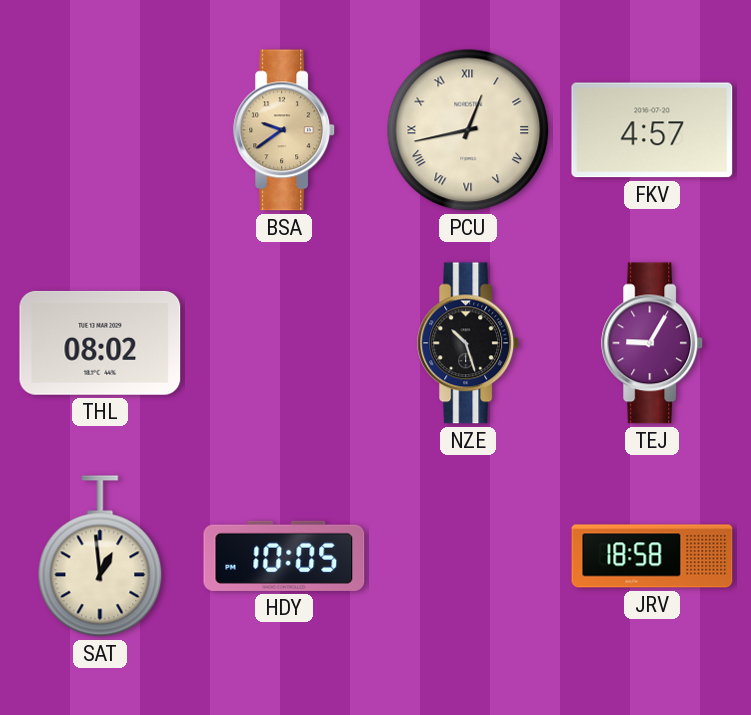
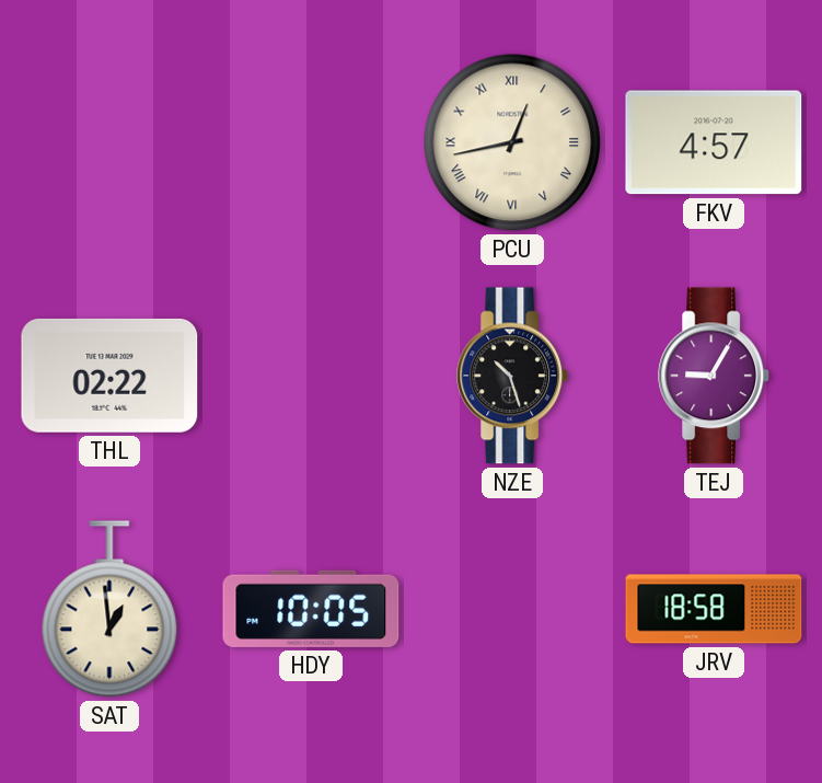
BSA: 9:39 -> none
THL: 08:02 -> 02:22
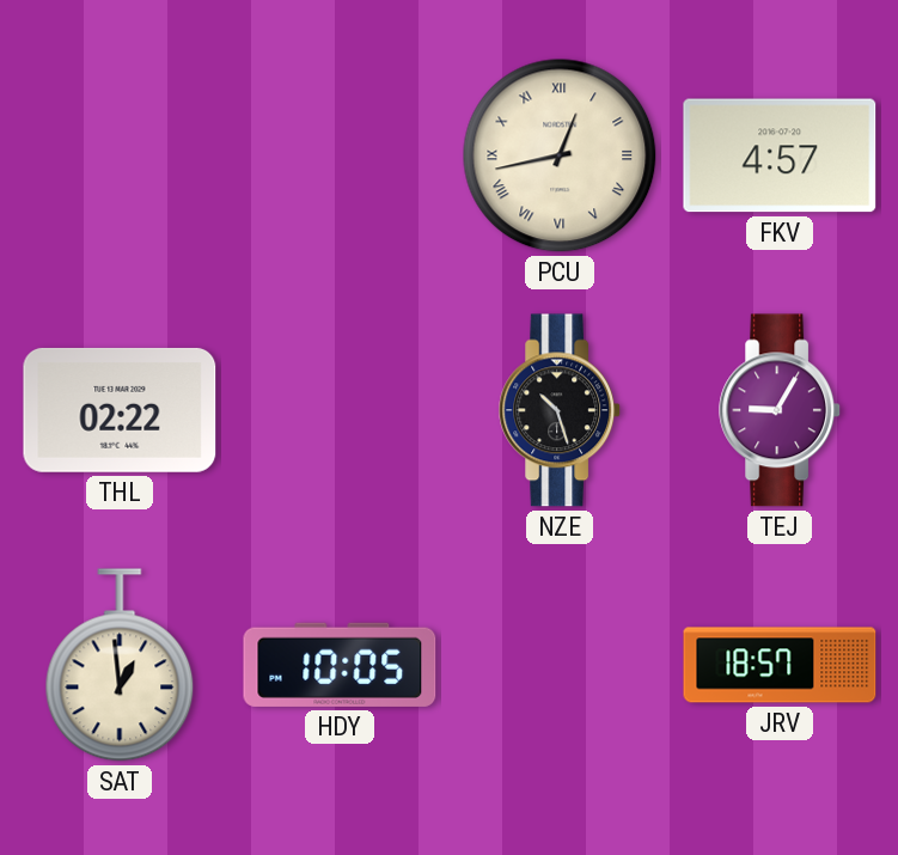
JRV: 18:58 -> 18:57
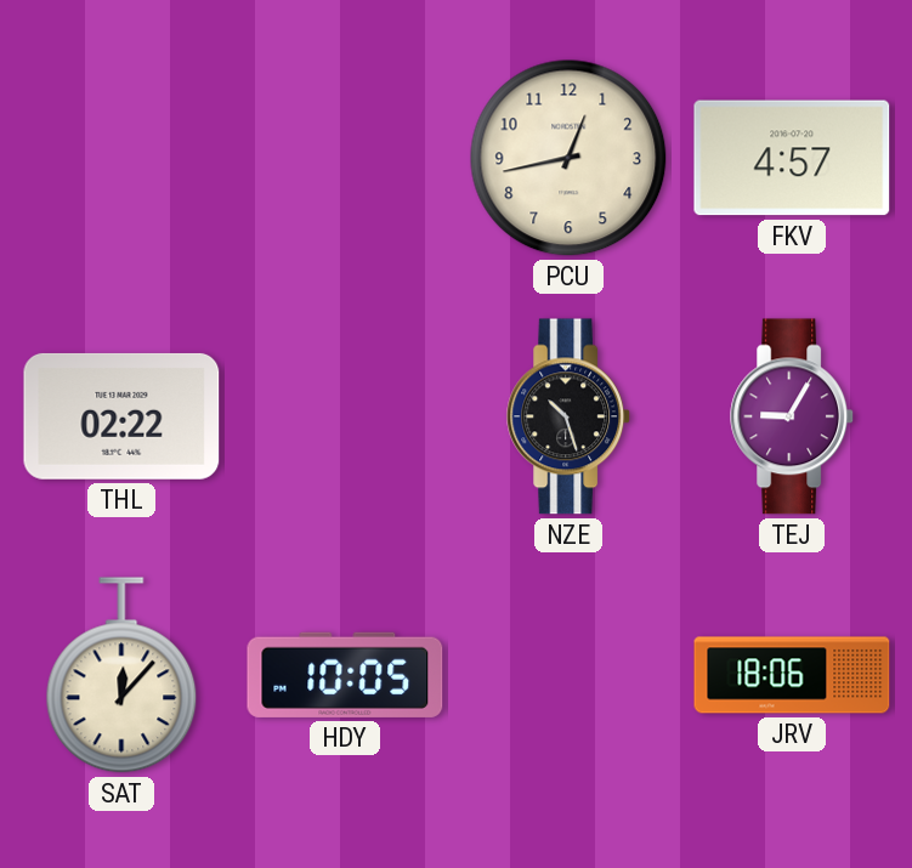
PCU numerals: Roman -> Arabic
SAT: 12:59 -> 12:07
JRV: 18:57 -> 18:06
